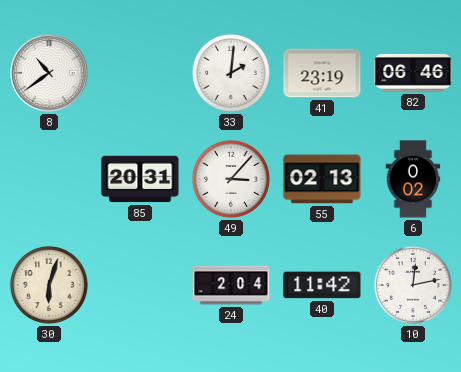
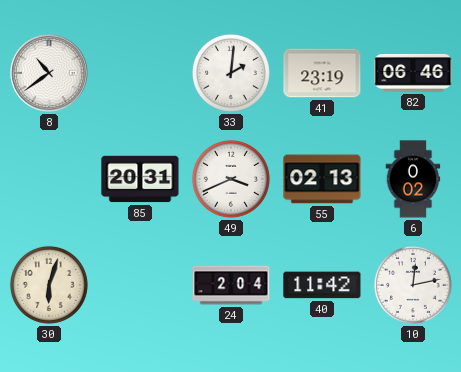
49: 3:07 -> 3:41
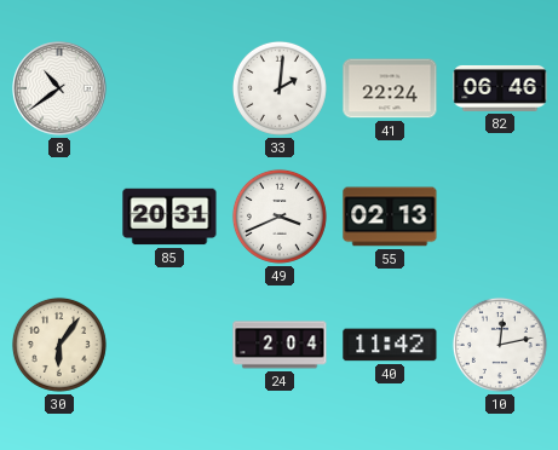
41: 23:19 -> 22:24
6: 0:02 -> none
30: 6:03 -> 6:06
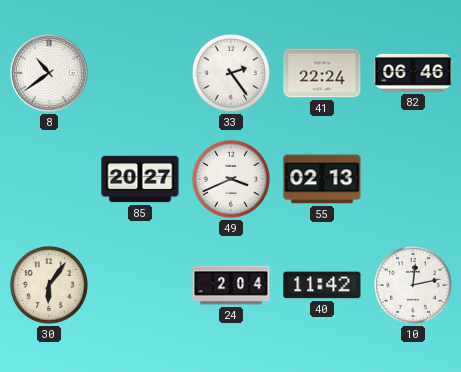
33: 2:01 -> 2:24
85: 20:31 -> 20:27
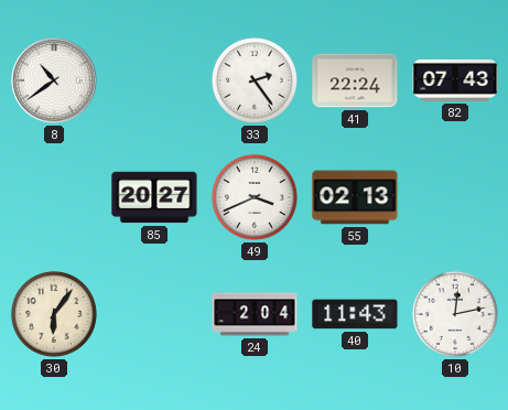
82: 06:46 -> 07:43
40: 11:42 -> 11:43
